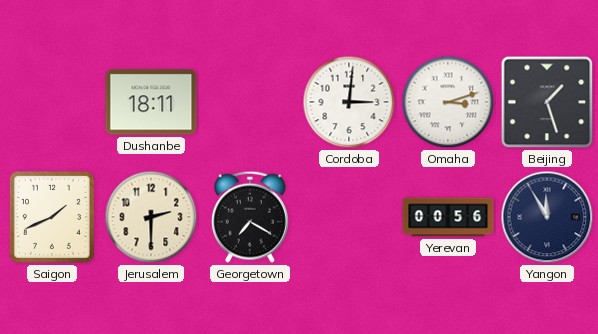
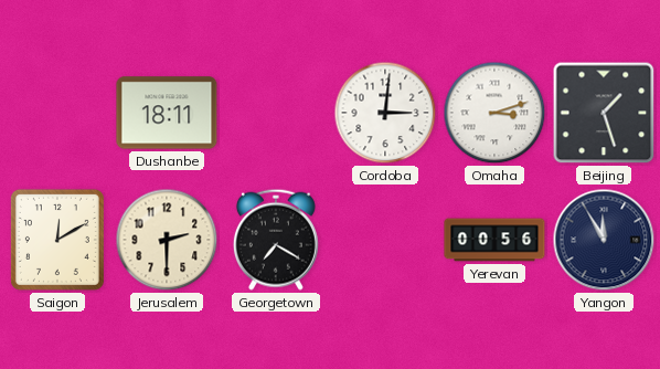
Saigon: 1:41 -> 12:10
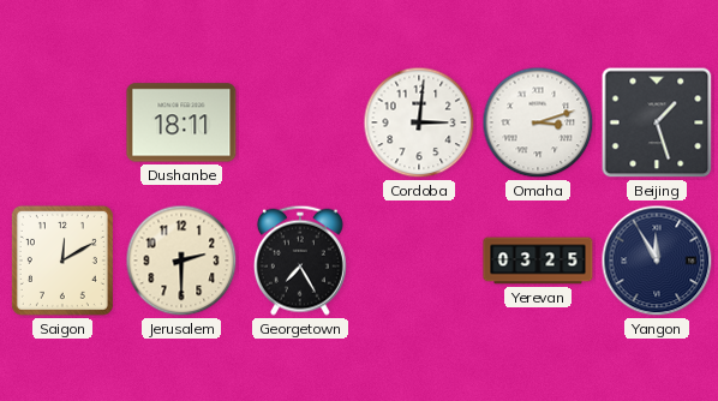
Georgetown: 7:20 -> 7:25
Yerevan: 00:56 -> 03:25
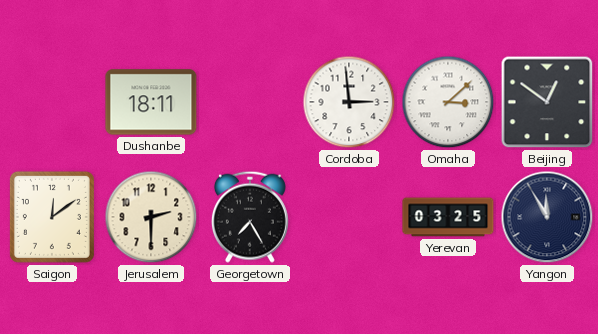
Cordoba: 3:01 -> 2:59
Omaha: 3:12 -> 3:08
Beijing: 1:27 -> 12:51
Saigon: 12:10 -> 12:09
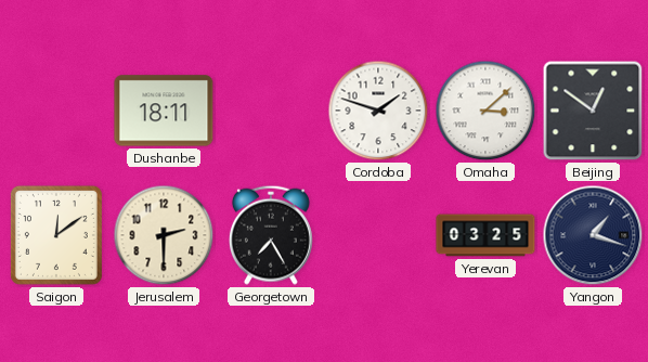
Cordoba: 2:59 -> 1:48
Yangon: 11:55 -> 1:18
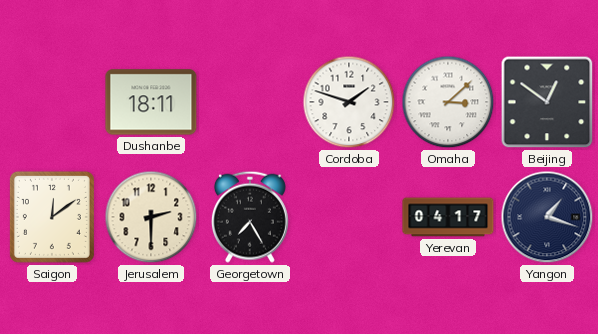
Yerevan: 03:25 -> 04:17
